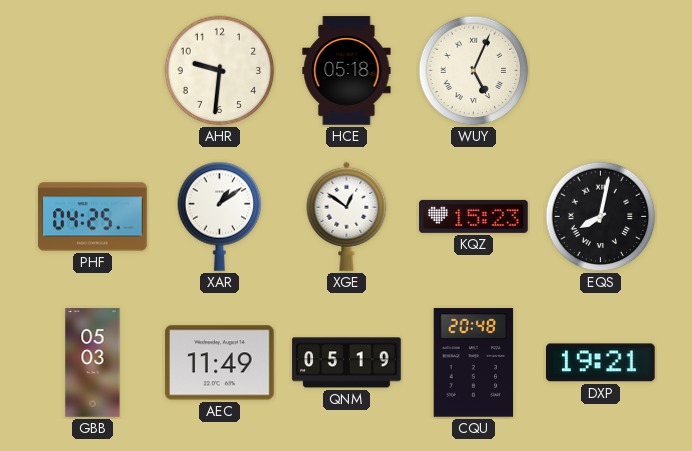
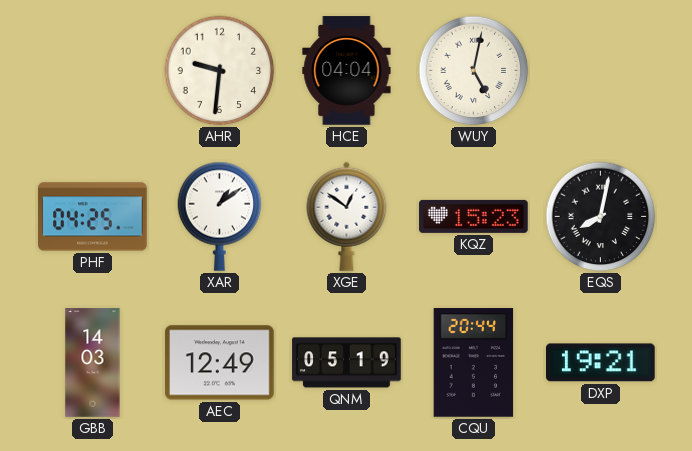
HCE: 05:18 -> 04:04
WUY: 5:04 -> 5:02
GBB: 05:03 -> 14:03
AEC: 11:49 -> 12:49
CQU: 20:48 -> 20:44
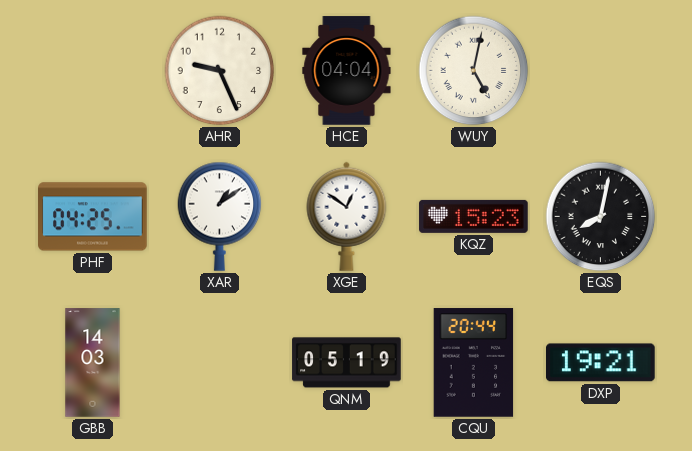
AHR: 9:31 -> 9:26
AEC: 12:49 -> none
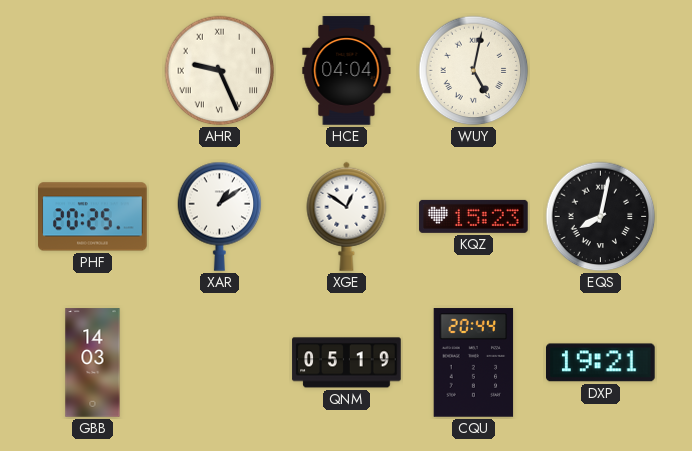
AHR numerals: Arabic -> Roman
PHF: 04:25 -> 20:25
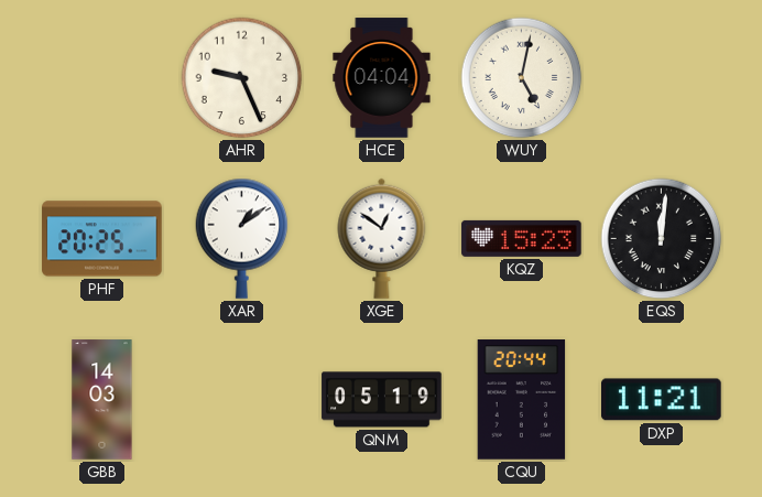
AHR numerals: Roman -> Arabic
EQS: 8:02 -> 12:01
DXP: 19:21 -> 11:21
